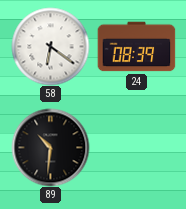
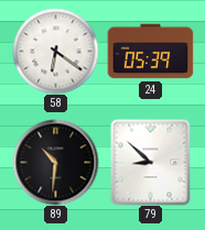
24: 08:39 -> 05:39
79: none -> 8:52
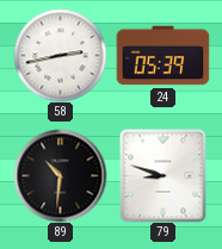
58: 6:21 -> 2:43
79: 8:52 -> 8:48
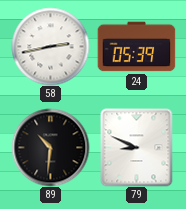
79: 8:48 -> 8:49
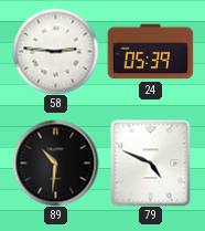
58: 2:43 -> 2:46
79: 8:49 -> 4:49
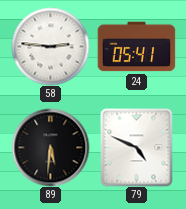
24: 05:39 -> 05:41
89: 10:31 -> 5:31
